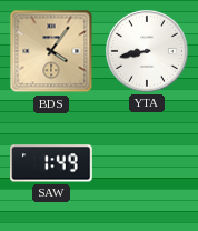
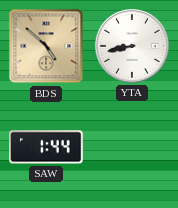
BDS: 4:06 -> 4:52
SAW: 1:49 -> 1:44
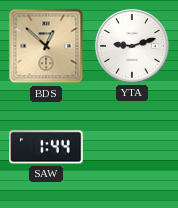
BDS: 4:52 -> 12:52
YTA: 8:43 -> 9:12
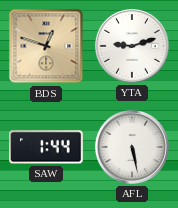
BDS: 12:52 -> 12:48
AFL: none -> 5:28
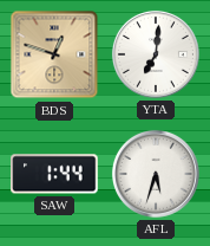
YTA: 9:12 -> 7:01
AFL: 5:28 -> 5:33
